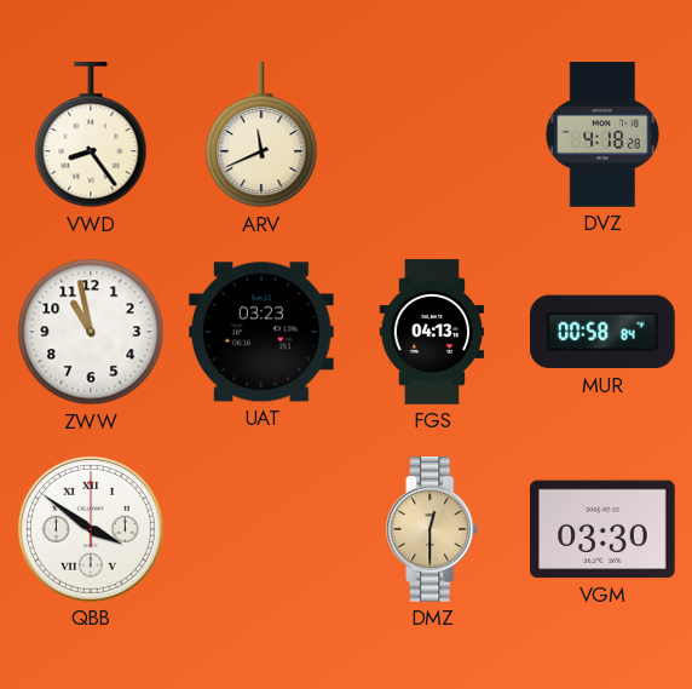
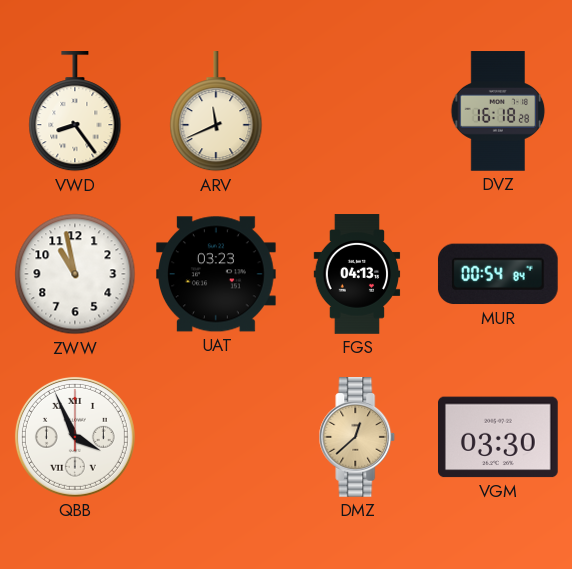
DVZ: 4:18 -> 16:18
MUR: 00:58 -> 00:54
QBB: 3:51 -> 3:56
DMZ: 12:30 -> 12:38
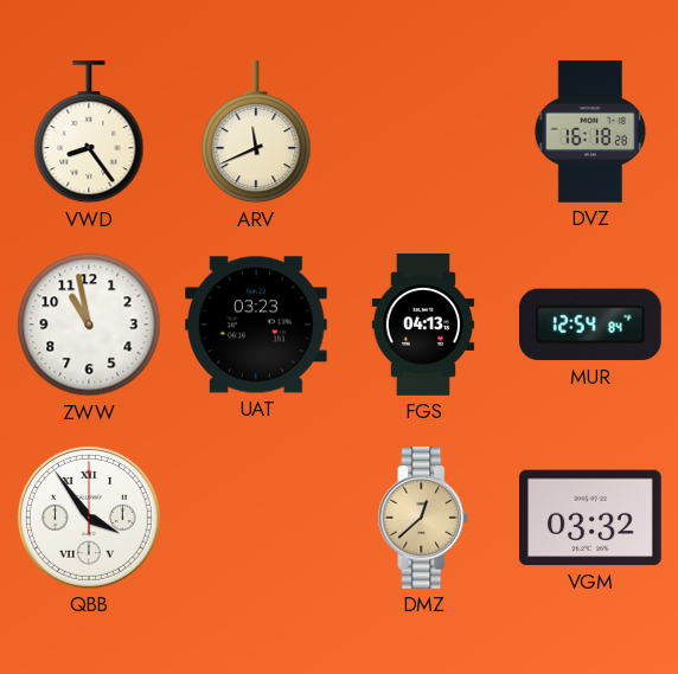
MUR: 00:54 -> 12:54
QBB: 3:56 -> 3:54
VGM: 03:30 -> 03:32
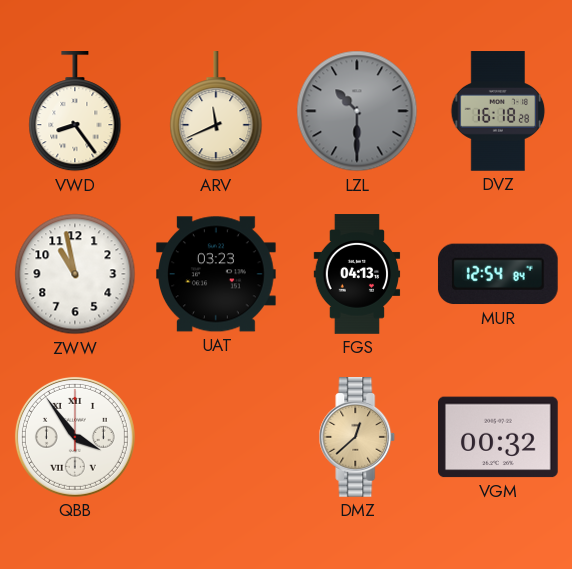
LZL: none -> 10:30
VGM: 03:32 -> 00:32
